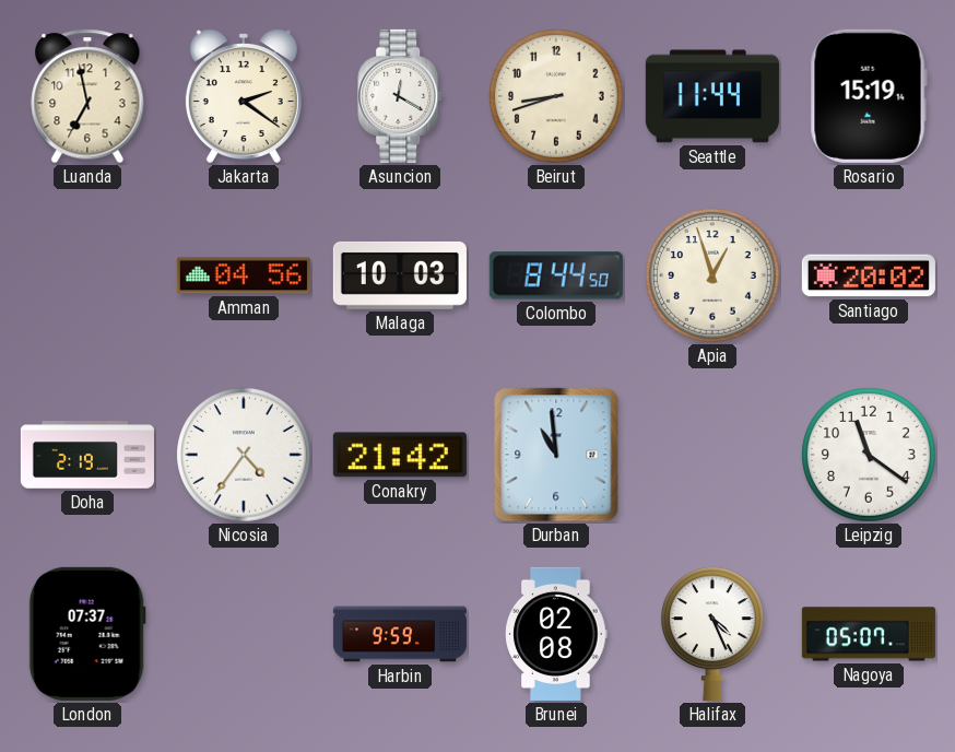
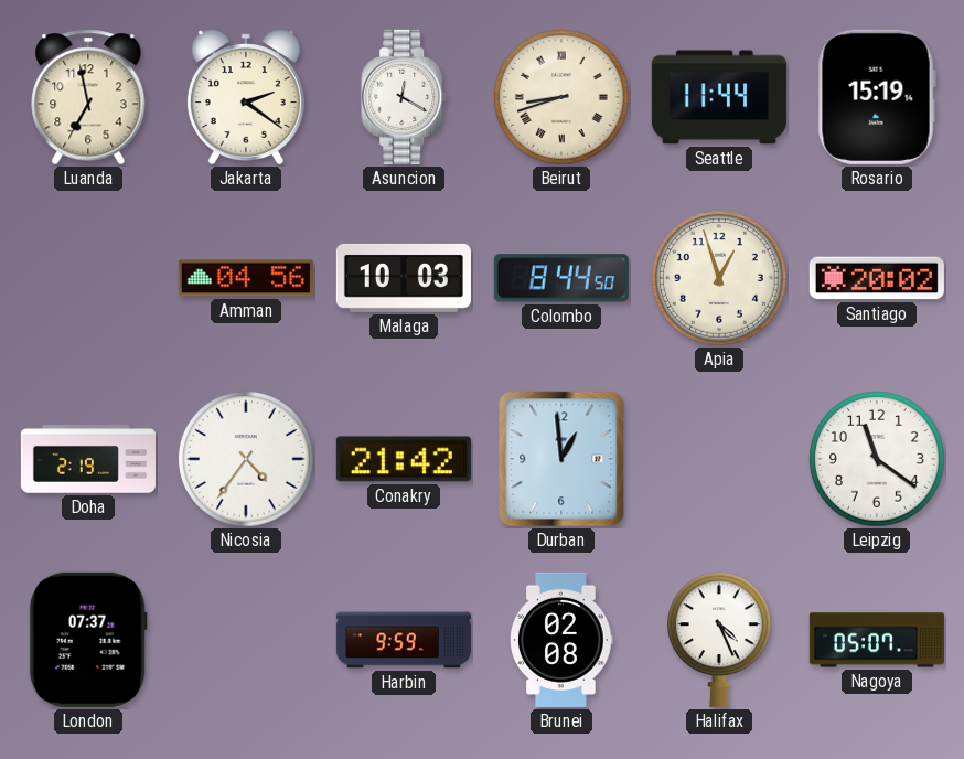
Beirut numerals: Arabic -> Roman
Durban: 10:59 -> 12:59
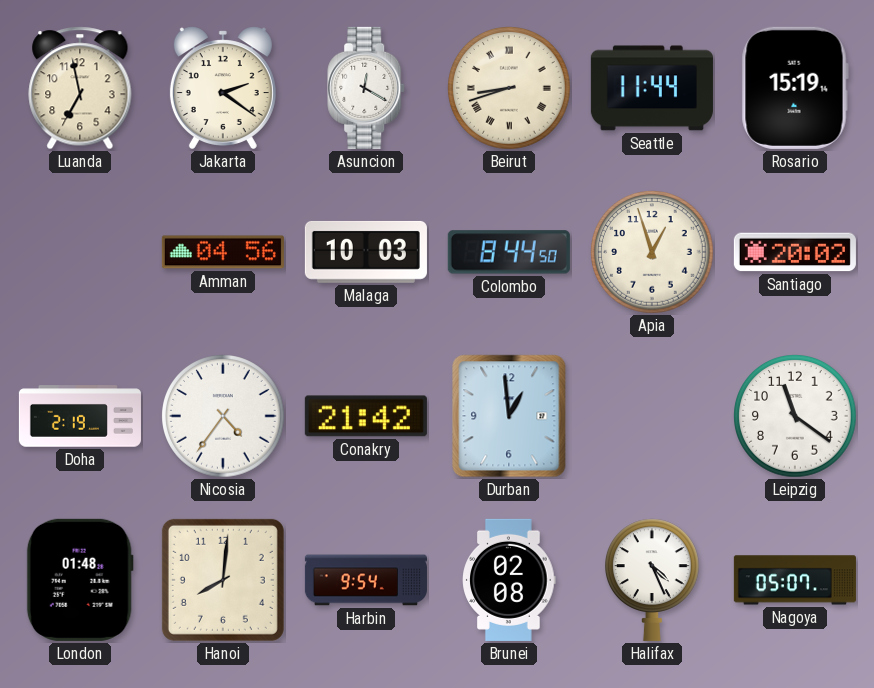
London: 07:37 -> 01:48
Hanoi: none -> 8:01
Harbin: 9:59 -> 9:54
